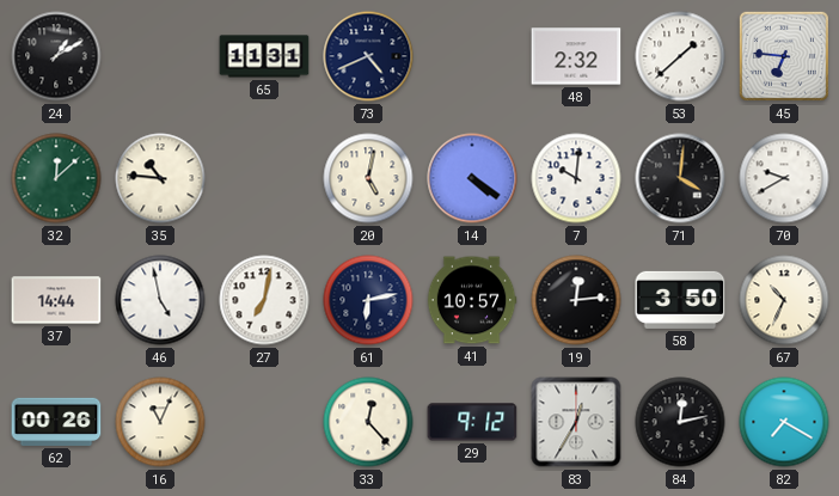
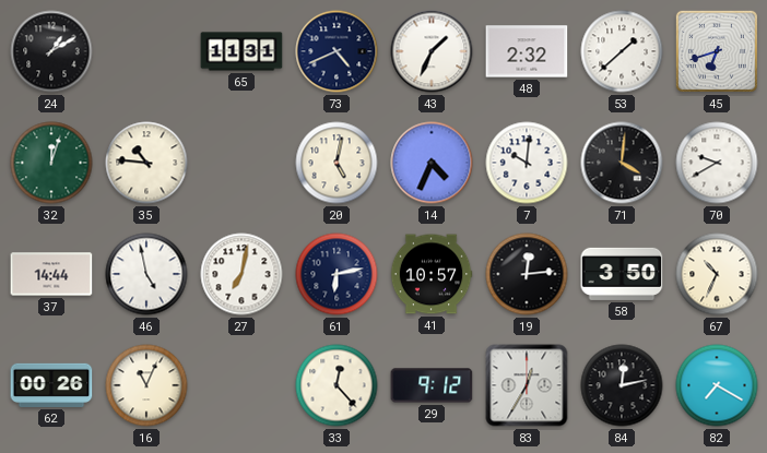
43: none -> 1:34
45: 6:46 -> 6:42
32: 12:08 -> 12:03
14: 4:21 -> 4:34
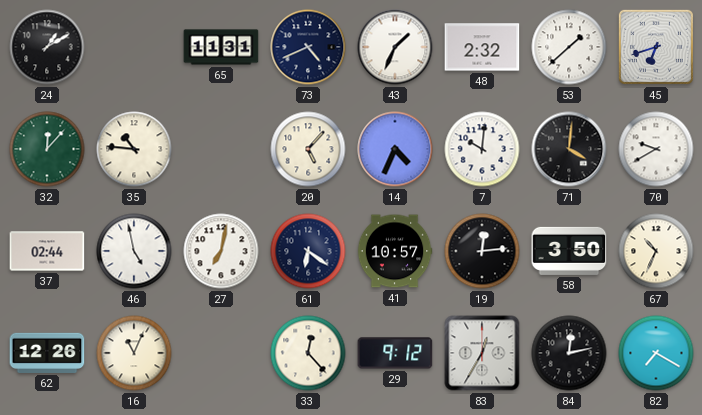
32: 12:03 -> 12:07
20: 5:02 -> 5:07
37: 14:44 -> 02:44
61: 6:13 -> 6:21
62: 00:26 -> 12:26
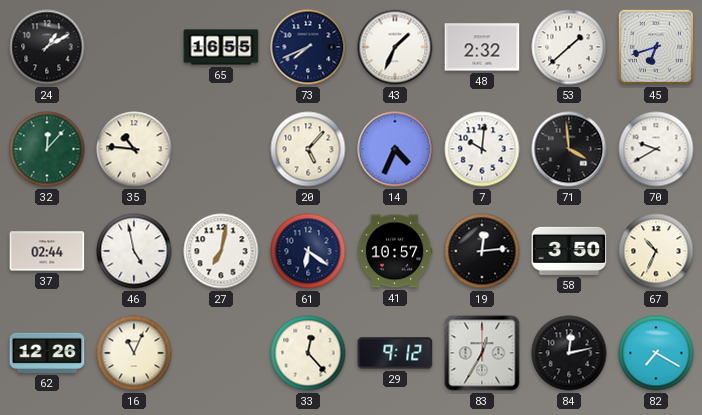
65: 11:31 -> 16:55
73: 4:41 -> 7:41
71: 4:01 -> 3:59
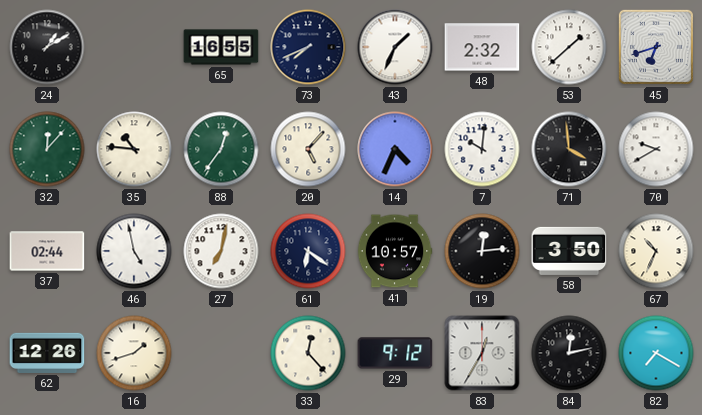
88: none -> 12:36
16: 11:04 -> 1:42
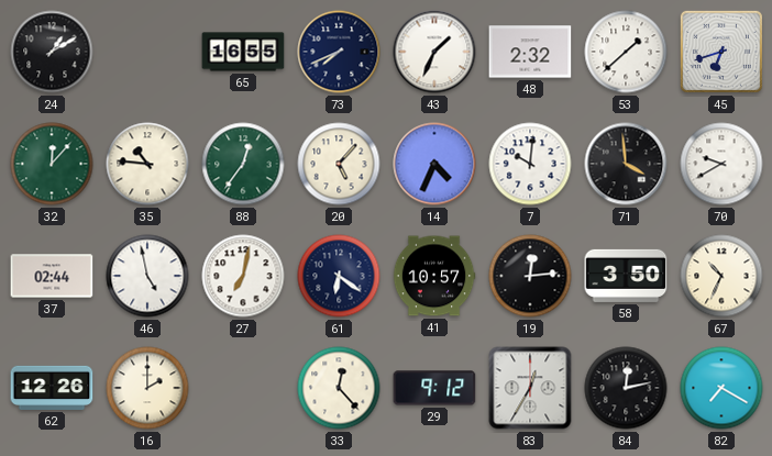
16: 1:42 -> 2:00
